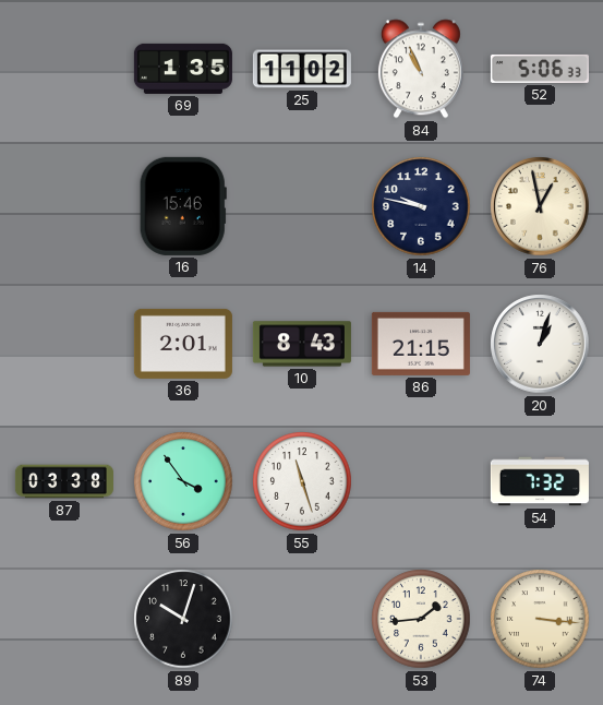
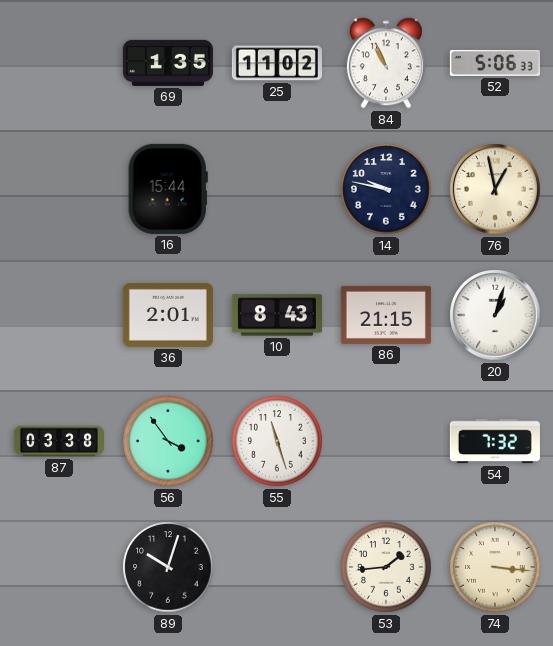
16: 15:46 -> 15:44
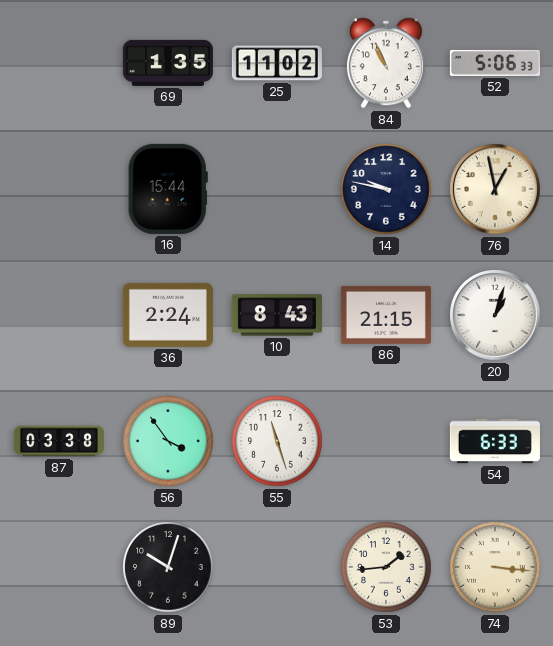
36: 2:01 -> 2:24
54: 7:32 -> 6:33
